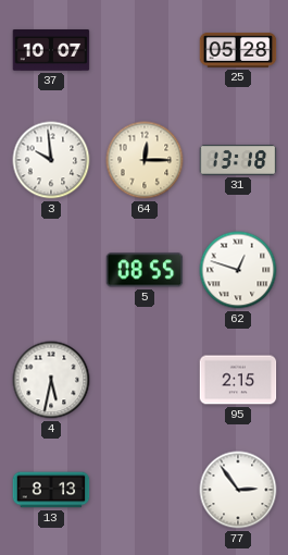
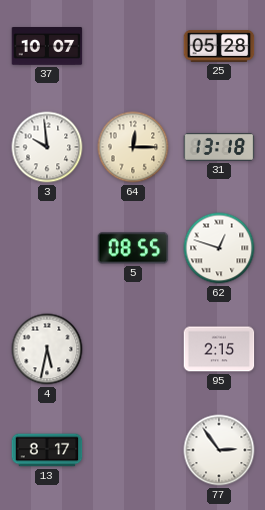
13: 8:13 -> 8:17
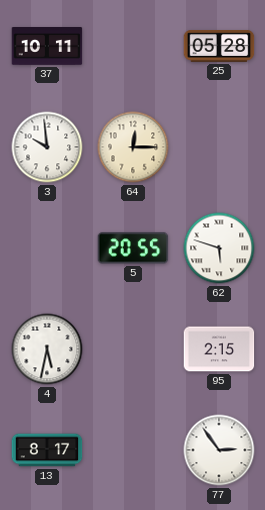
37: 10:07 -> 10:11
31: 13:18 -> none
5: 08:55 -> 20:55
62: 12:48 -> 5:48
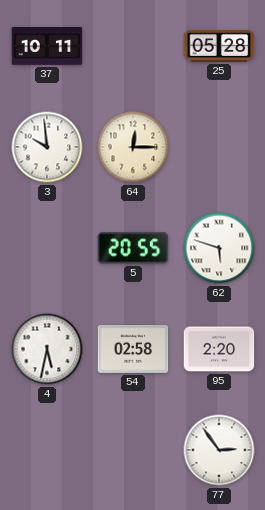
54: none -> 02:58
95: 2:15 -> 2:20
13: 8:17 -> none
